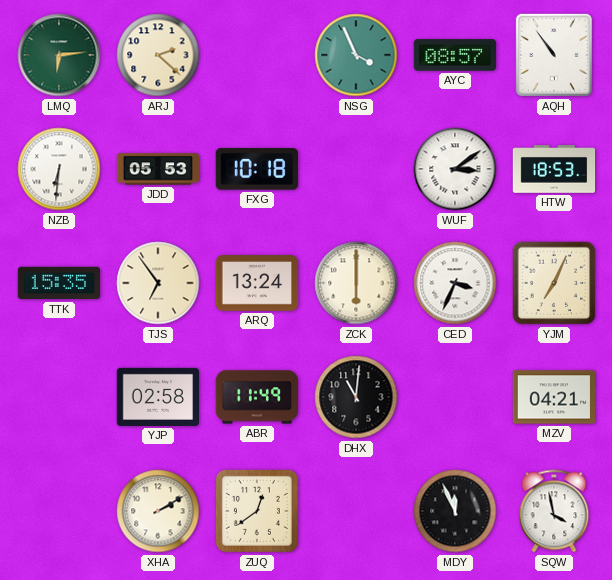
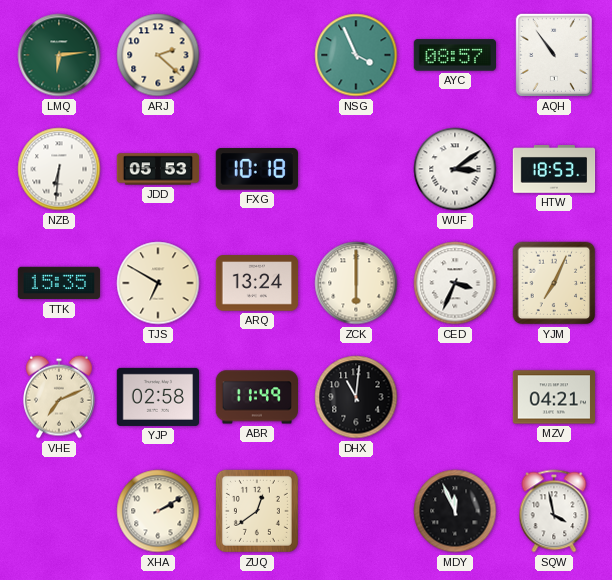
TJS: 6:54 -> 6:50
VHE: none -> 7:11
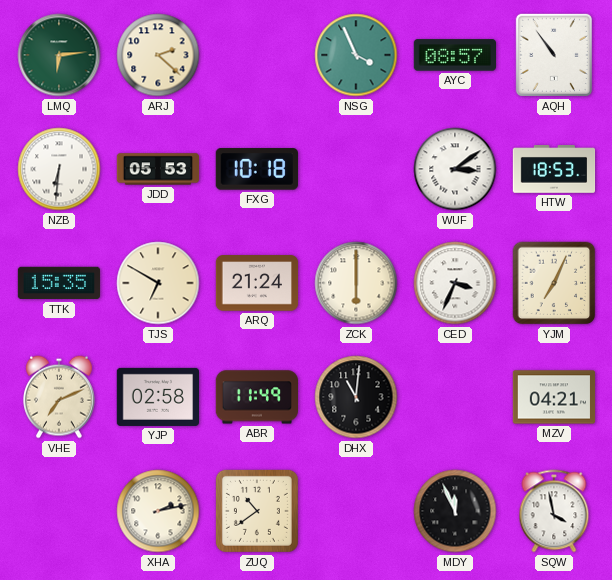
ARQ: 13:24 -> 21:24
XHA: 2:10 -> 2:13
ZUQ: 12:39 -> 10:39
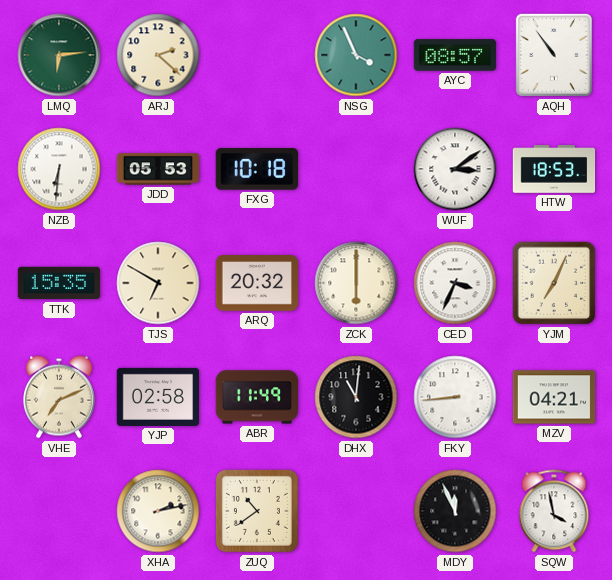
ARQ: 21:24 -> 20:32
FKY: none -> 8:44
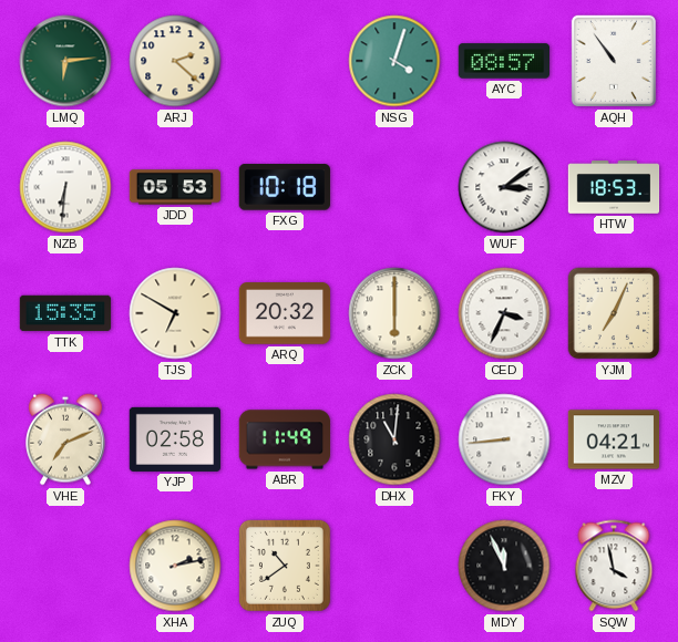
NSG: 3:56 -> 4:03
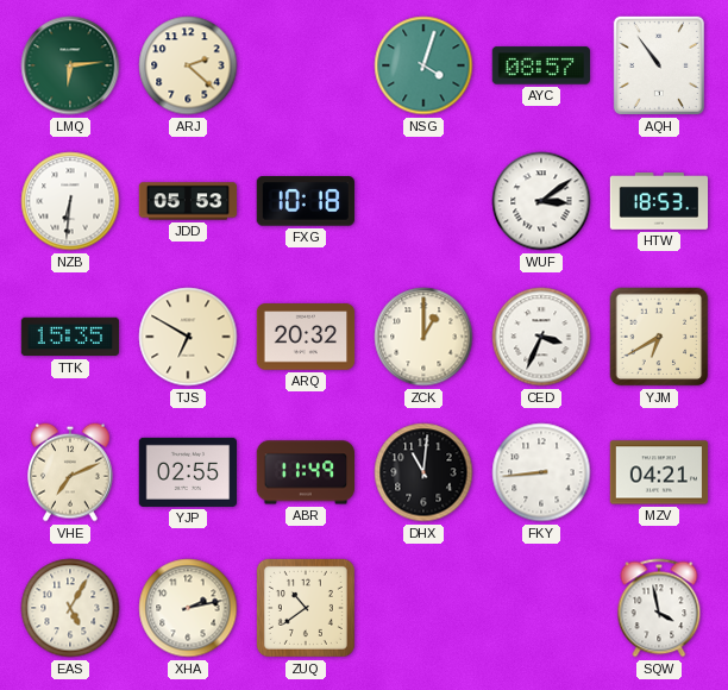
ZCK: 6:00 -> 1:00
YJM: 7:04 -> 6:40
YJP: 02:58 -> 02:55
EAS: none -> 5:05
MDY: 11:56 -> none
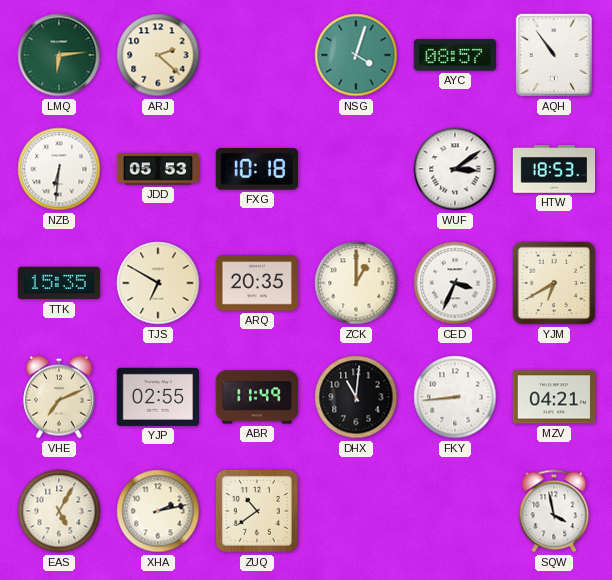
ARQ: 20:32 -> 20:35
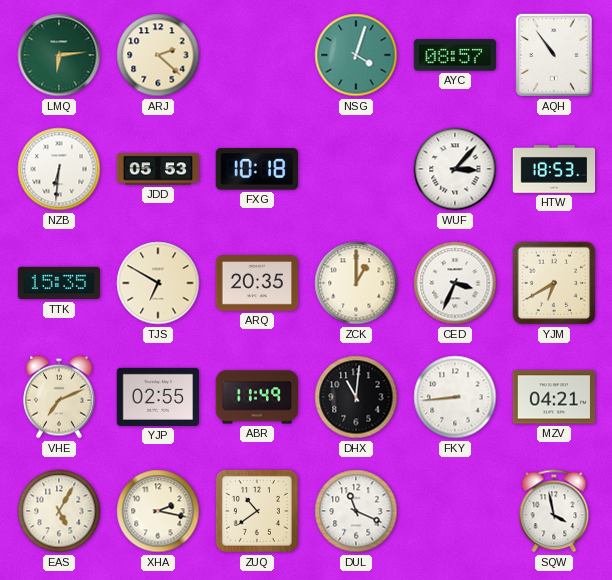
WUF: 3:09 -> 3:07
XHA: 2:13 -> 2:17
DUL: none -> 11:19
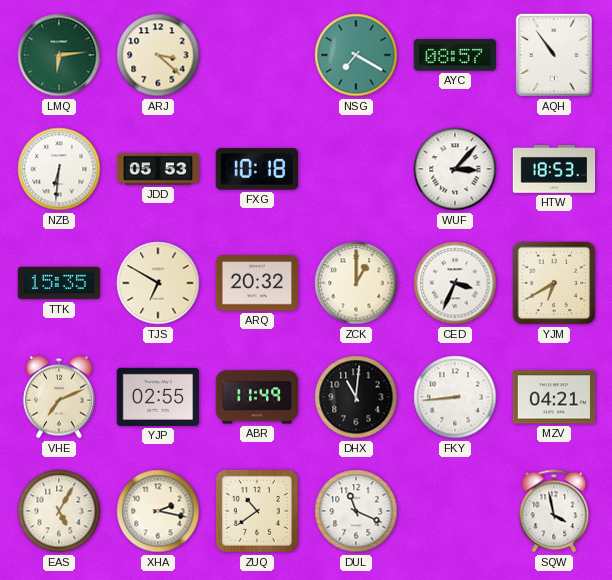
ARJ: 2:22 -> 3:22
NSG: 4:03 -> 7:20
ARQ: 20:35 -> 20:32
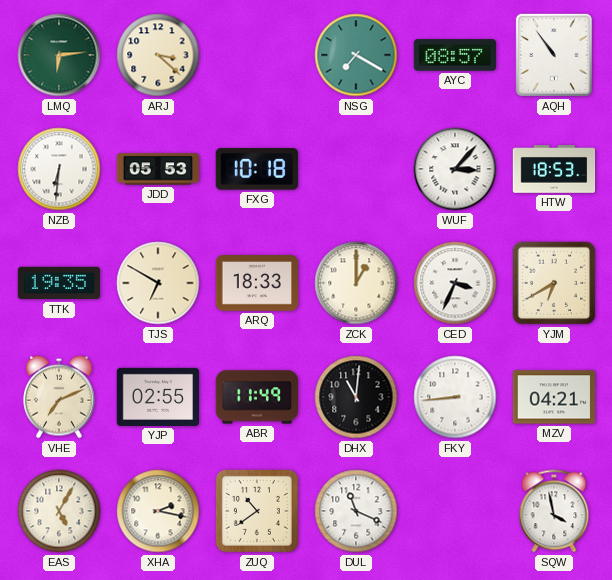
TTK: 15:35 -> 19:35
ARQ: 20:32 -> 18:33
